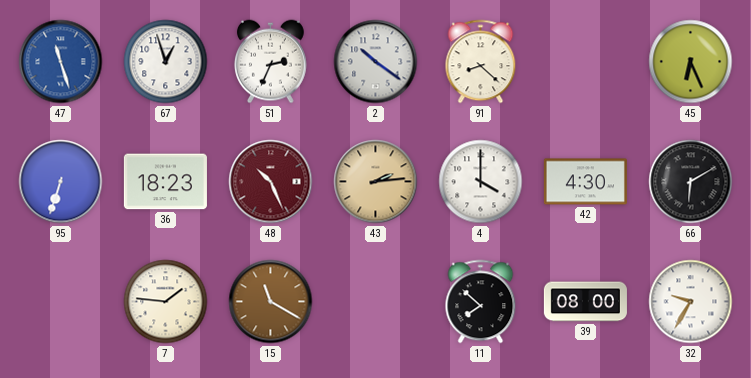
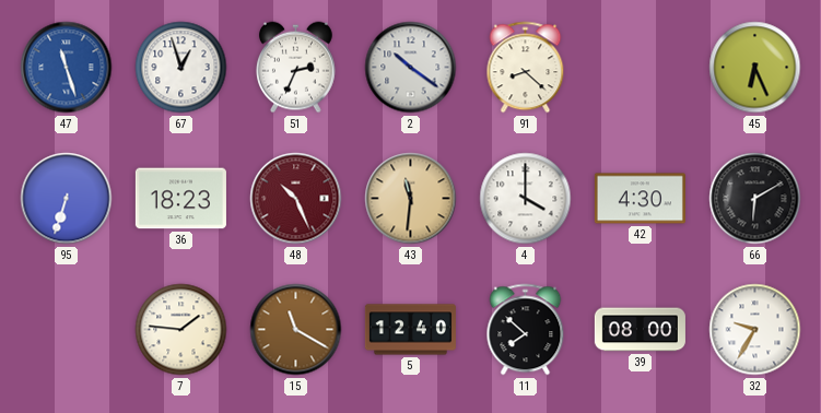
43: 2:14 -> 11:31
5: none -> 12:40
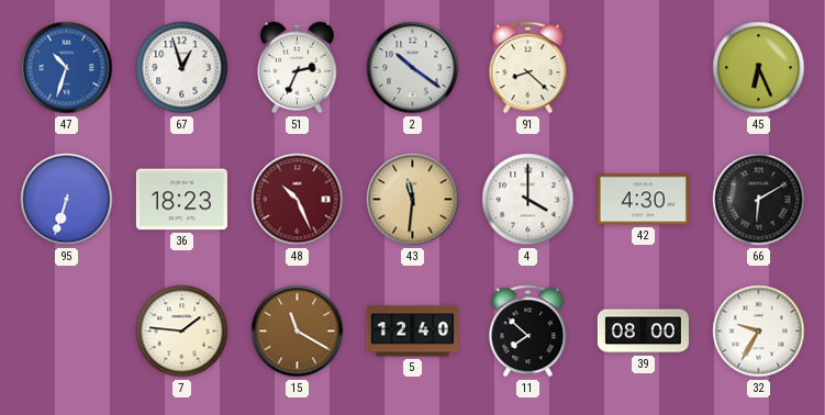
47: 11:27 -> 10:33
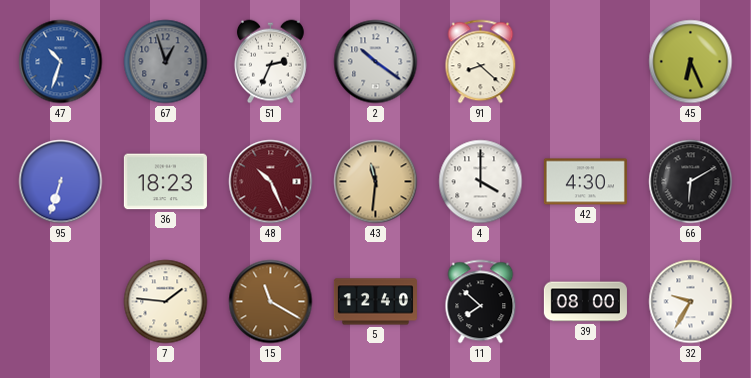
67 dial: white -> grey
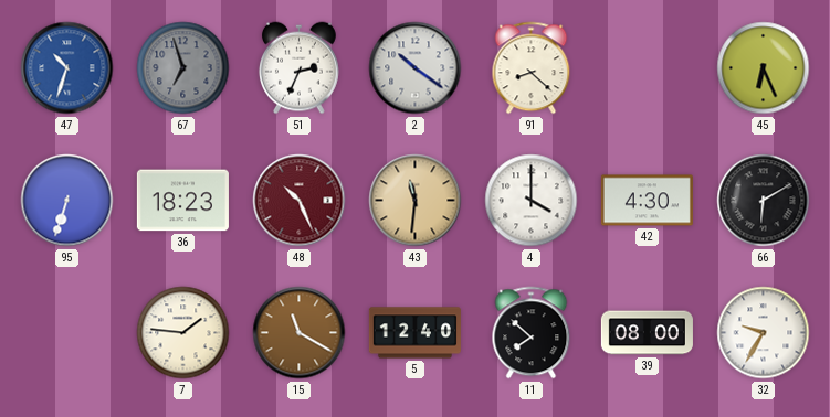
67: 12:57 -> 6:57
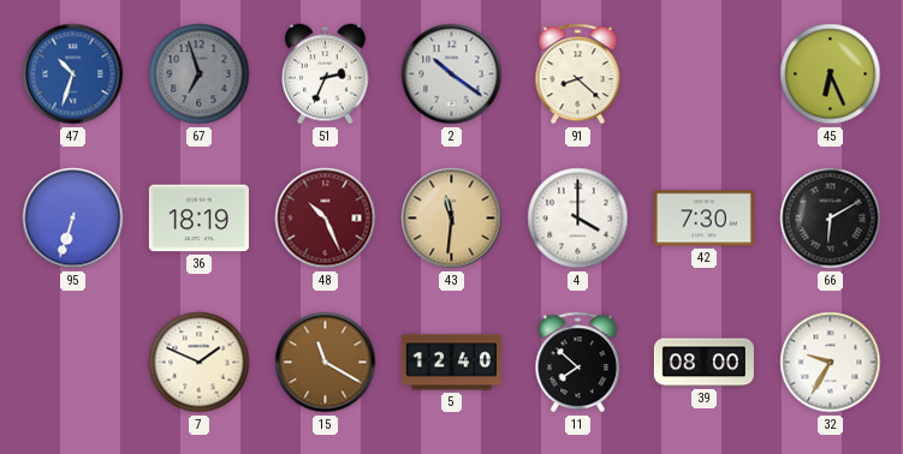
36: 18:23 -> 18:19
42: 4:30 -> 7:30
7: 1:46 -> 1:49
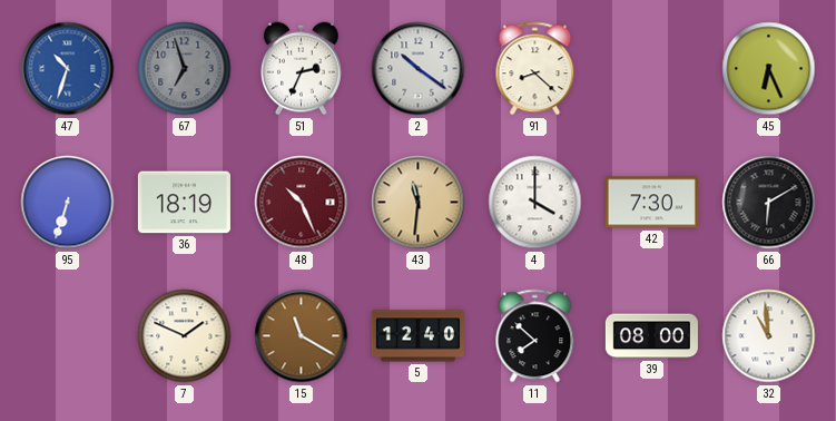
32: 9:35 -> 10:59
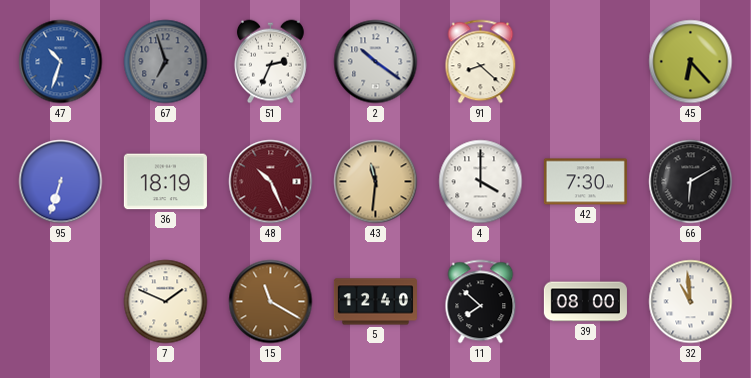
45: 6:26 -> 6:23
